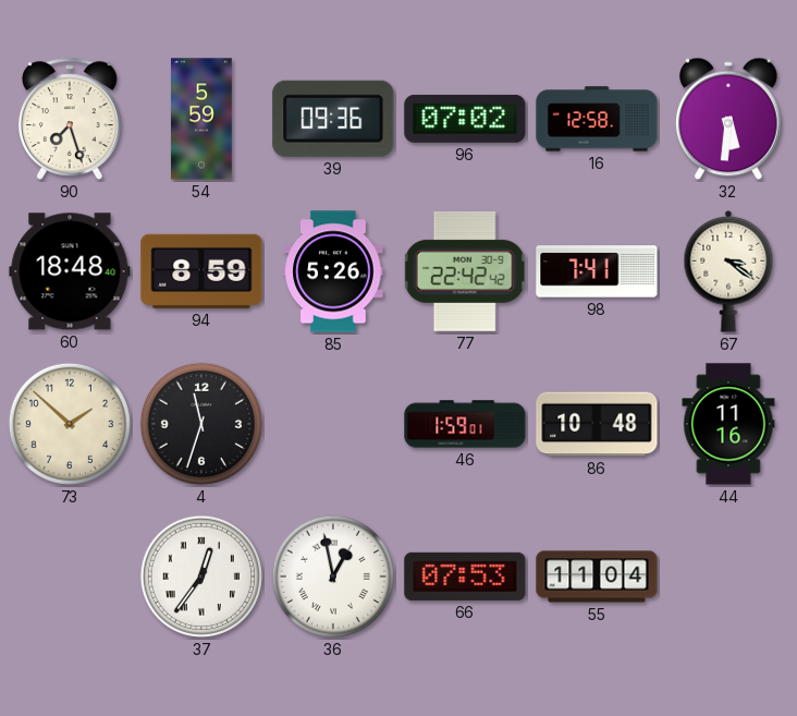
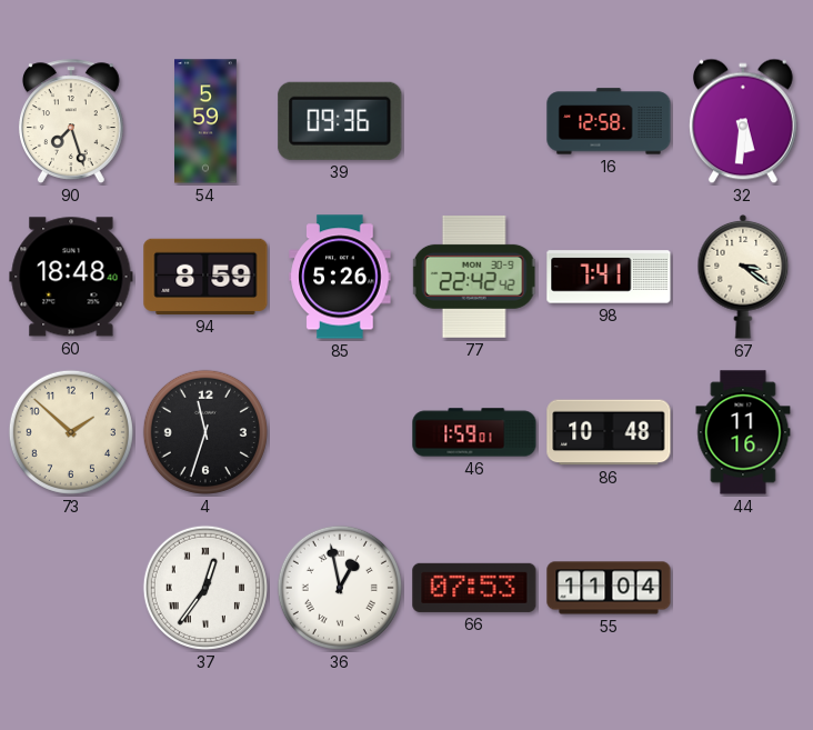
96: 07:02 -> none
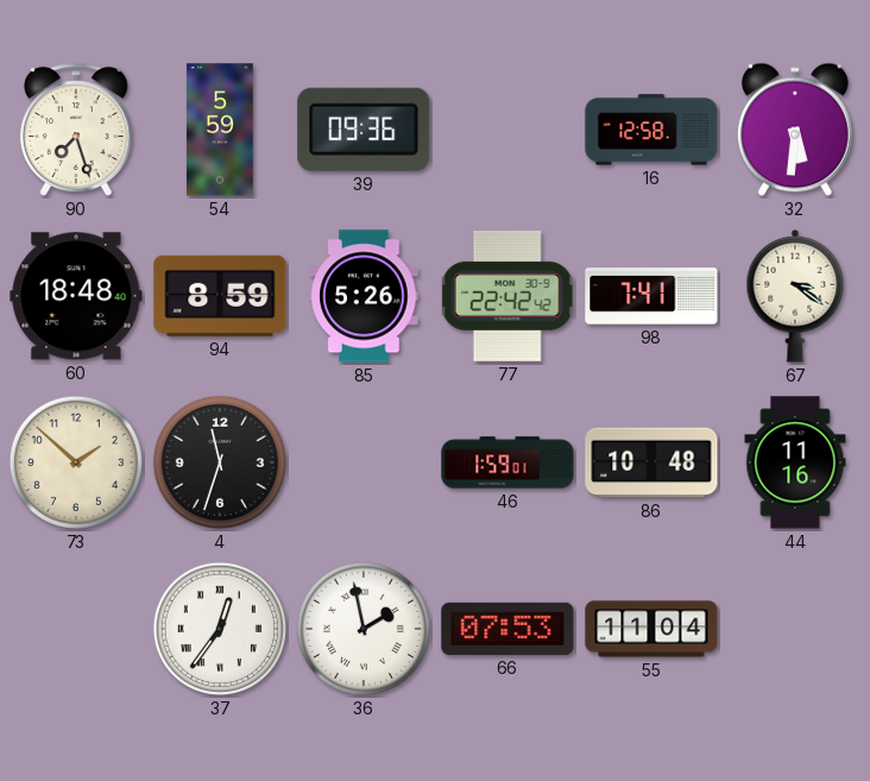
36: 12:58 -> 1:58
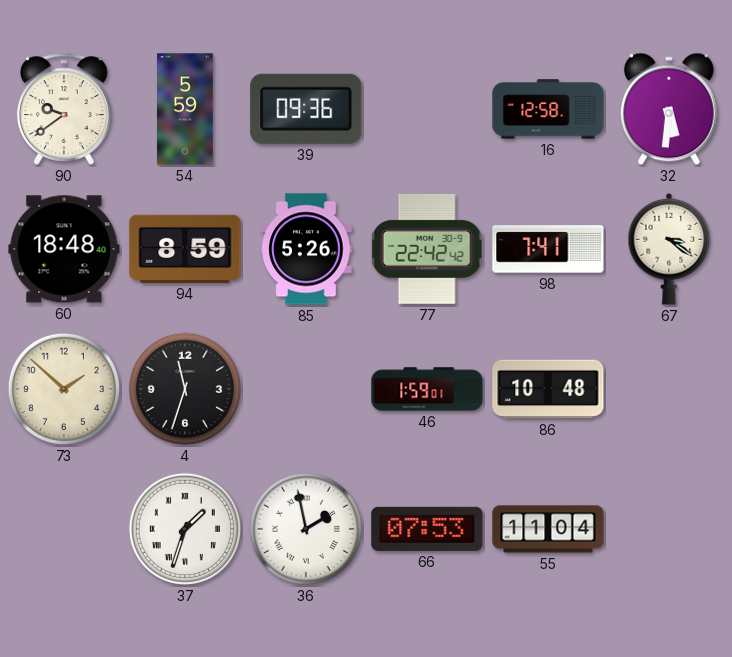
90: 7:27 -> 9:39
44: 11:16 -> none
37: 12:36 -> 1:33
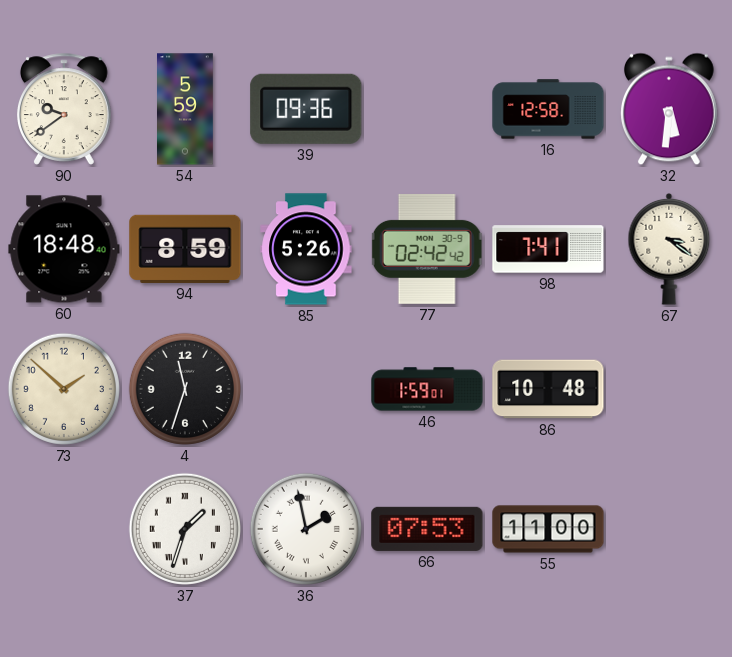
77: 22:42 -> 02:42
55: 11:04 -> 11:00
